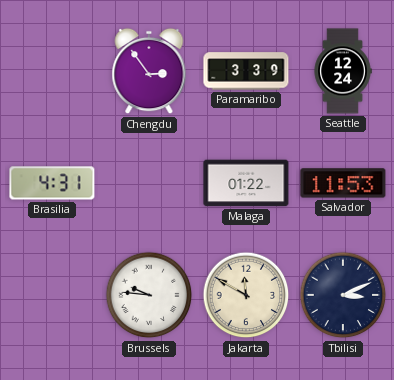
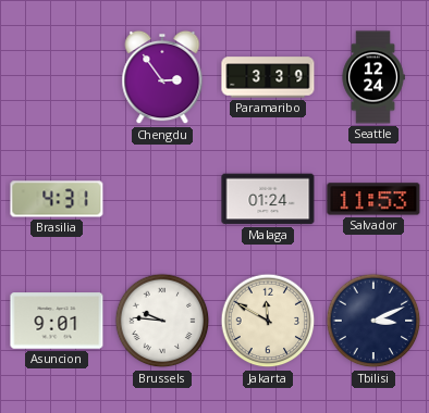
Malaga: 01:22 -> 01:24
Asuncion: none -> 9:01
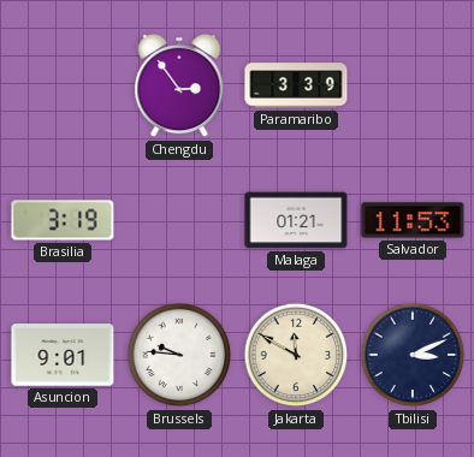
Seattle: 12:24 -> none
Brasilia: 4:31 -> 3:19
Malaga: 01:24 -> 01:21
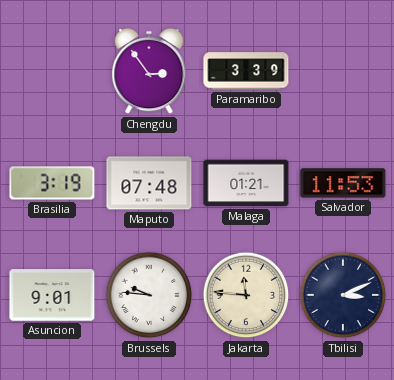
Maputo: none -> 07:48
Jakarta: 11:50 -> 11:46
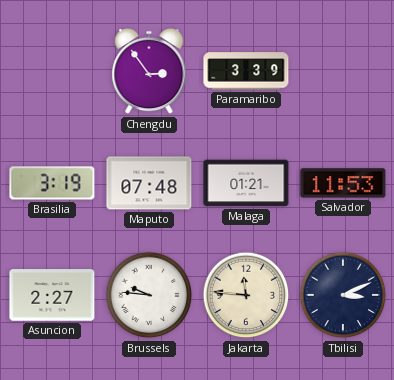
Asuncion: 9:01 -> 2:27
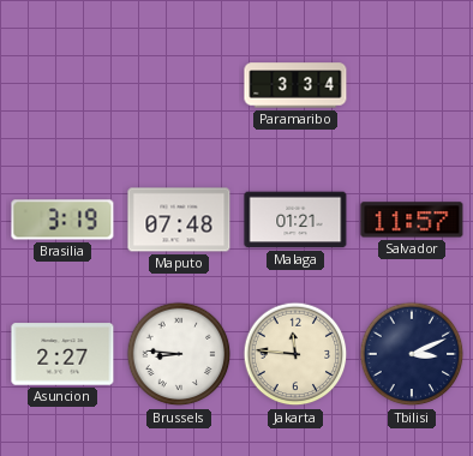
Chengdu: 2:54 -> none
Paramaribo: 3:39 -> 3:34
Salvador: 11:53 -> 11:57
Brussels: 9:46 -> 8:46
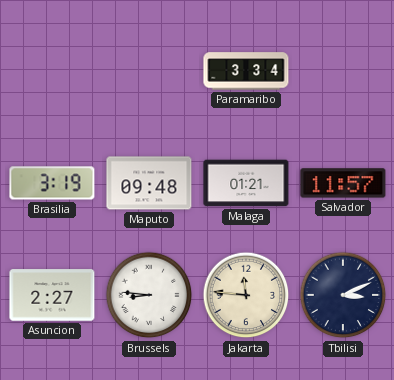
Maputo: 07:48 -> 09:48
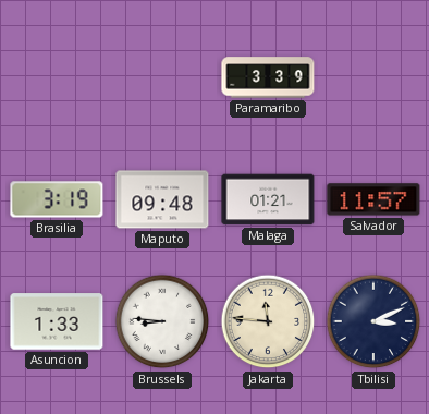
Paramaribo: 3:34 -> 3:39
Asuncion: 2:27 -> 1:33
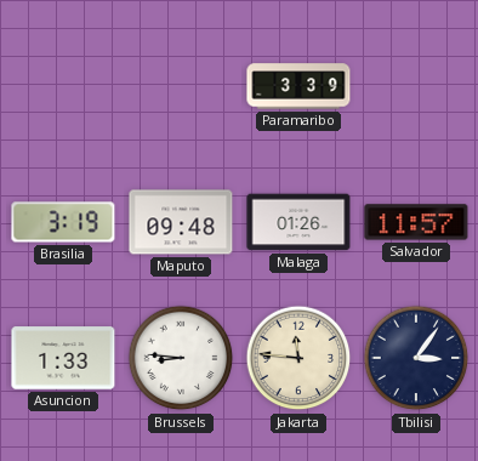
Malaga: 01:21 -> 01:26
Tbilisi: 3:11 -> 3:06
